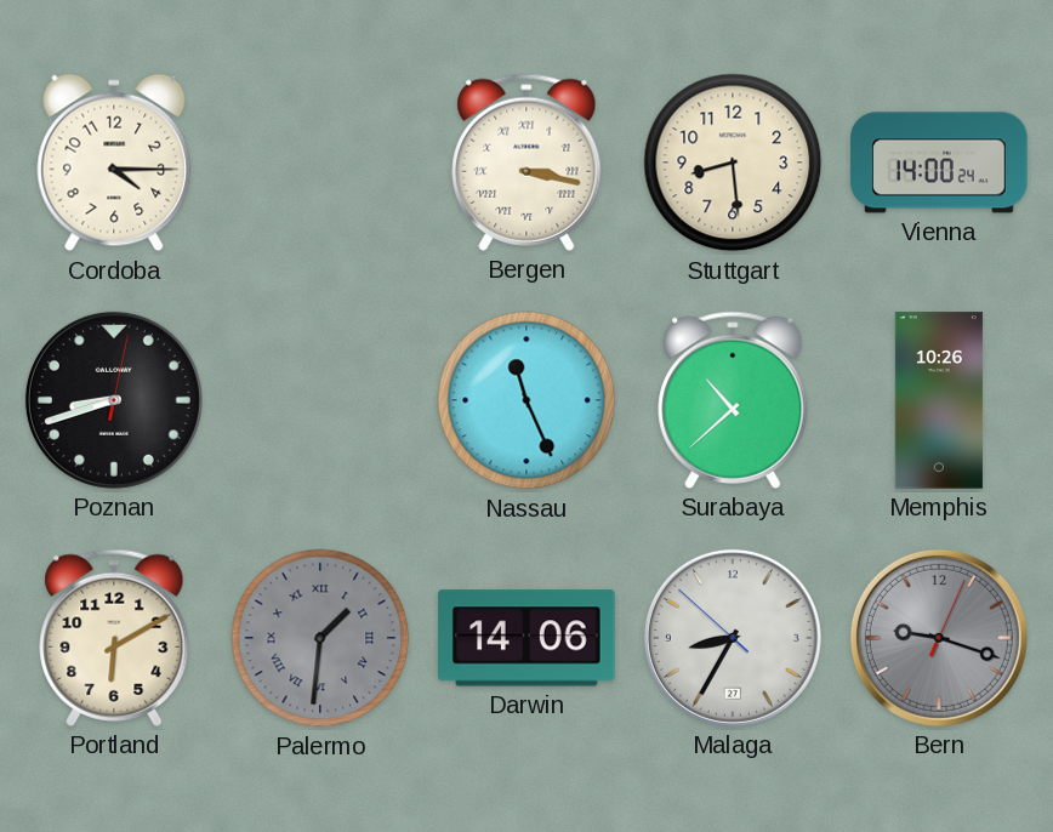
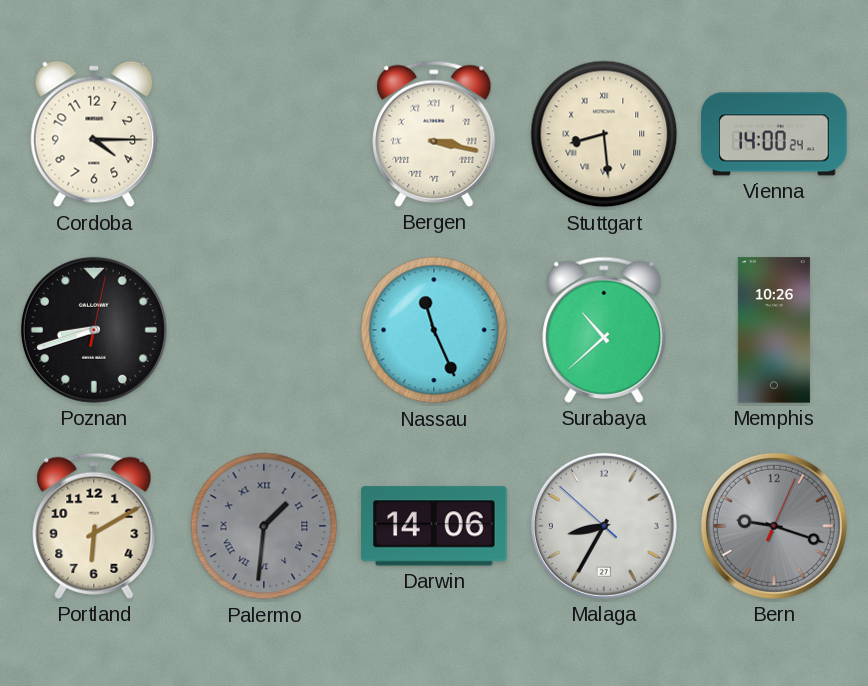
Stuttgart numerals: Arabic -> Roman
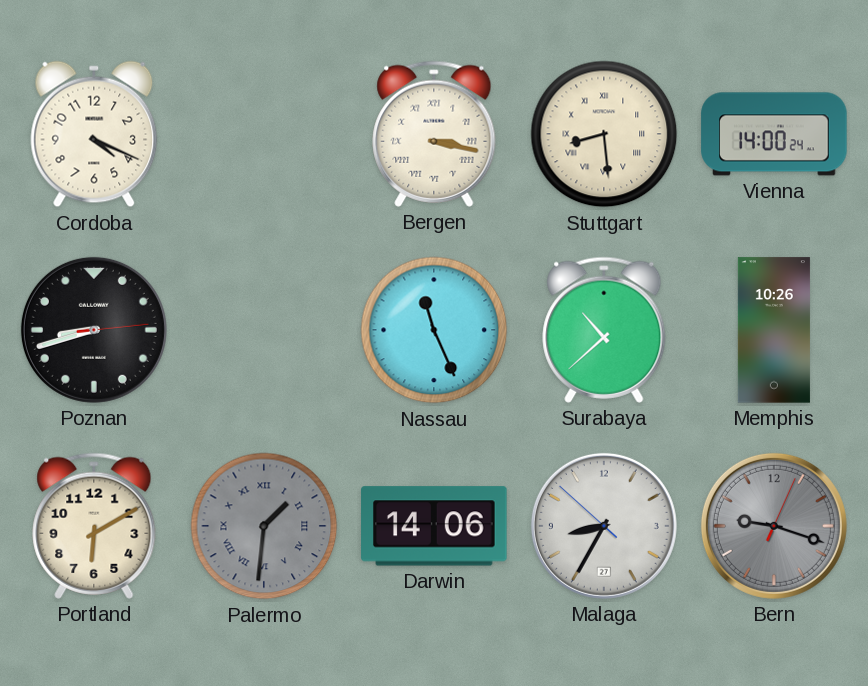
Cordoba: 4:15 -> 4:19
Poznan: 8:42:02 -> 8:42:14
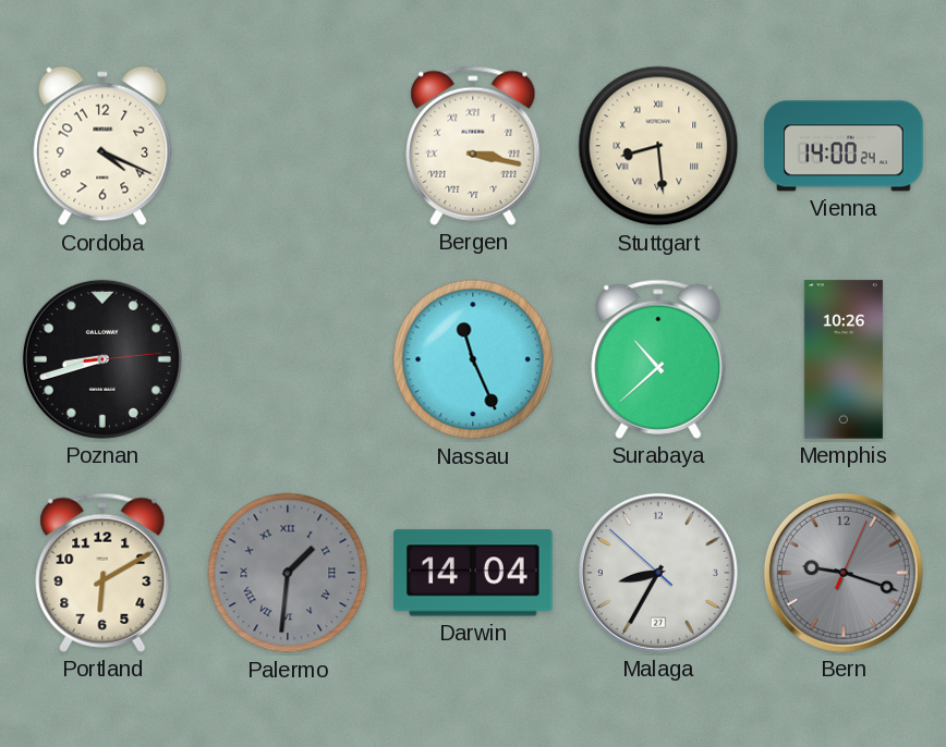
Darwin: 14:06 -> 14:04
